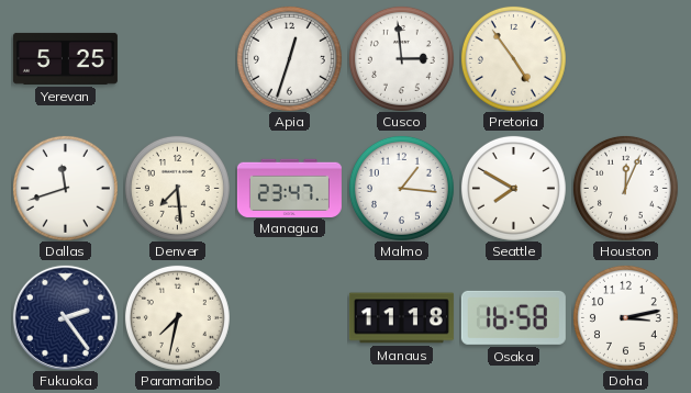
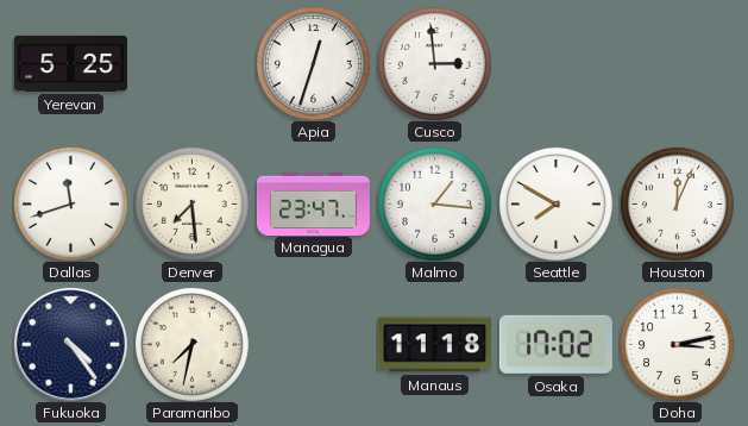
Pretoria: 4:54 -> none
Fukuoka: 2:24 -> 4:24
Osaka: 16:58 -> 17:02
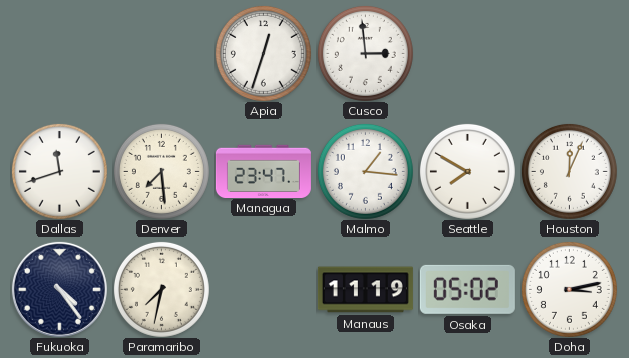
Yerevan: 5:25 -> none
Manaus: 11:18 -> 11:19
Osaka: 17:02 -> 05:02
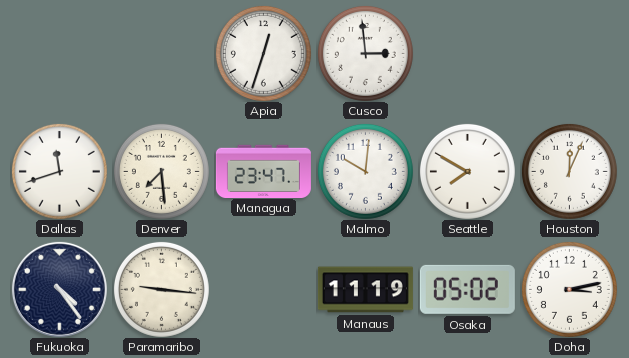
Malmo: 1:16 -> 10:01
Paramaribo: 7:32 -> 9:16
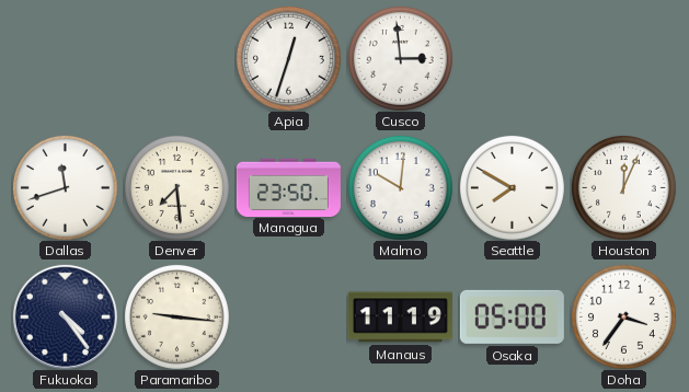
Managua: 23:47 -> 23:50
Osaka: 05:02 -> 05:00
Doha: 3:13 -> 3:36
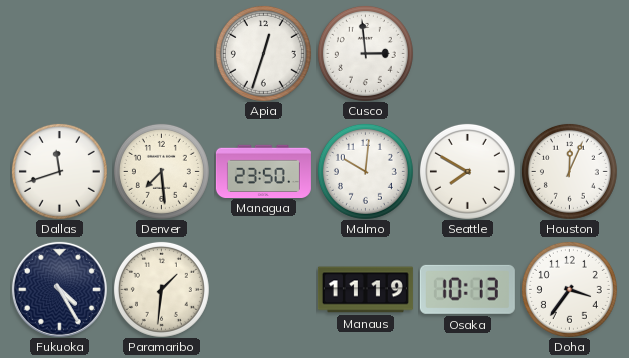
Fukuoka: 4:24 -> 4:25
Paramaribo: 9:16 -> 1:31
Osaka: 05:00 -> 10:13
